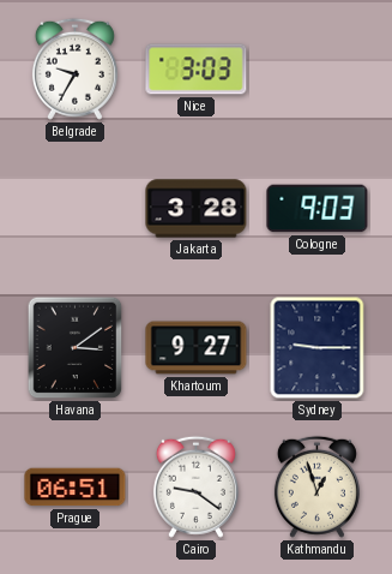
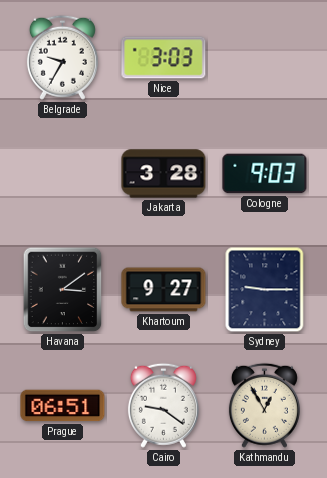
Kathmandu: 12:57 -> 12:55
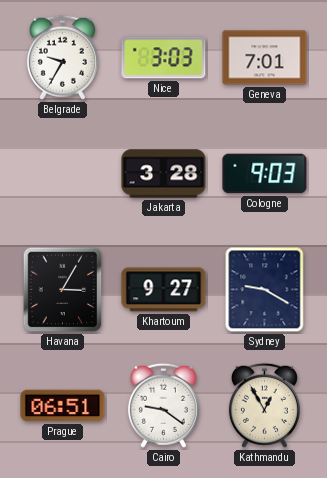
Geneva: none -> 7:01
Havana: 3:09 -> 3:05
Sydney: 9:15 -> 9:20
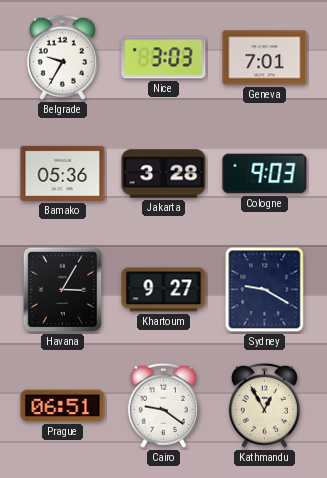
Bamako: none -> 05:36
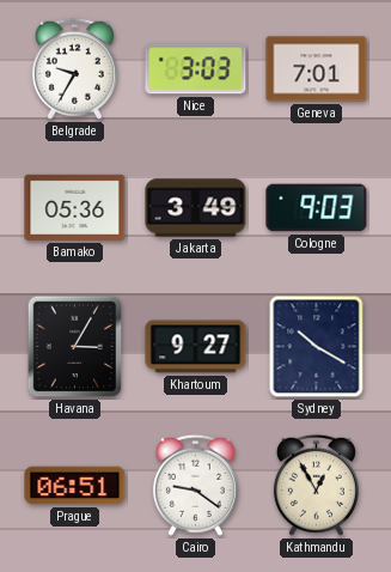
Jakarta: 3:28 -> 3:49
Sydney: 9:20 -> 10:20
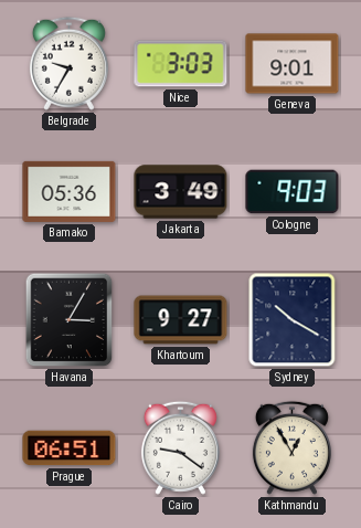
Geneva: 7:01 -> 9:01
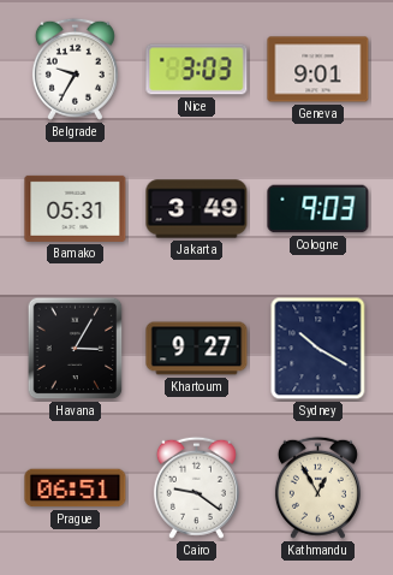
Bamako: 05:36 -> 05:31
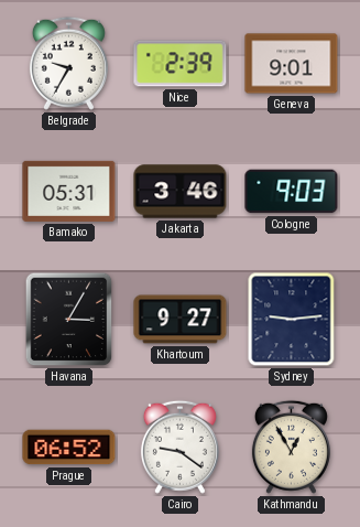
Nice: 3:03 -> 2:39
Jakarta: 3:49 -> 3:46
Sydney: 10:20 -> 9:14
Prague: 06:51 -> 06:52
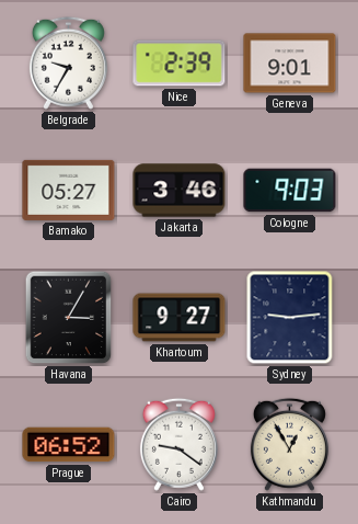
Bamako: 05:31 -> 05:27
